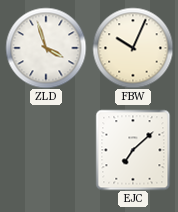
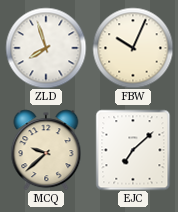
ZLD: 3:57 -> 7:57
MCQ: none -> 9:38
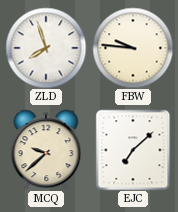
FBW: 10:04 -> 9:46
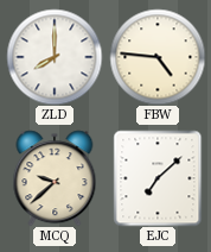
ZLD: 7:57 -> 8:00
FBW: 9:46 -> 4:46
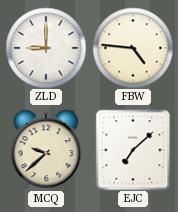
ZLD: 8:00 -> 9:00
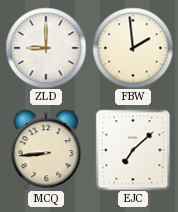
FBW: 4:46 -> 1:59
MCQ: 9:38 -> 8:44
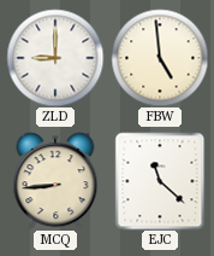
FBW: 1:59 -> 4:59
EJC: 7:08 -> 11:22
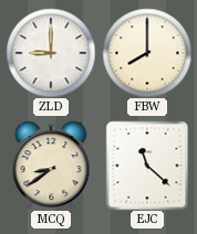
FBW: 4:59 -> 8:00
MCQ: 8:44 -> 8:39
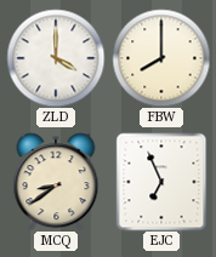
ZLD: 9:00 -> 4:00
EJC: 11:22 -> 6:56
